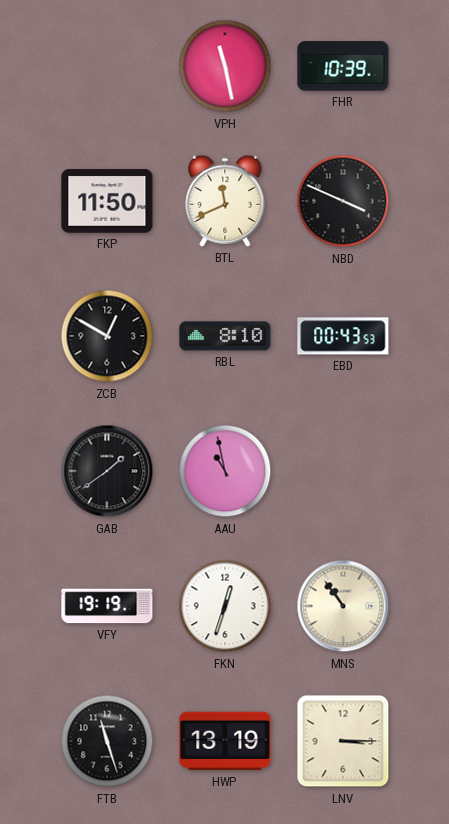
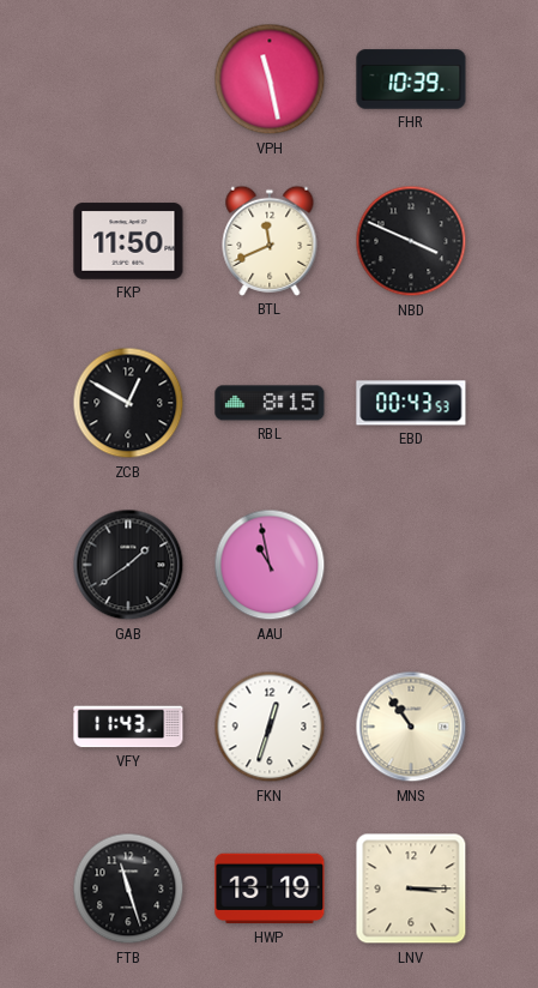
RBL: 8:10 -> 8:15
VFY: 19:19 -> 11:43
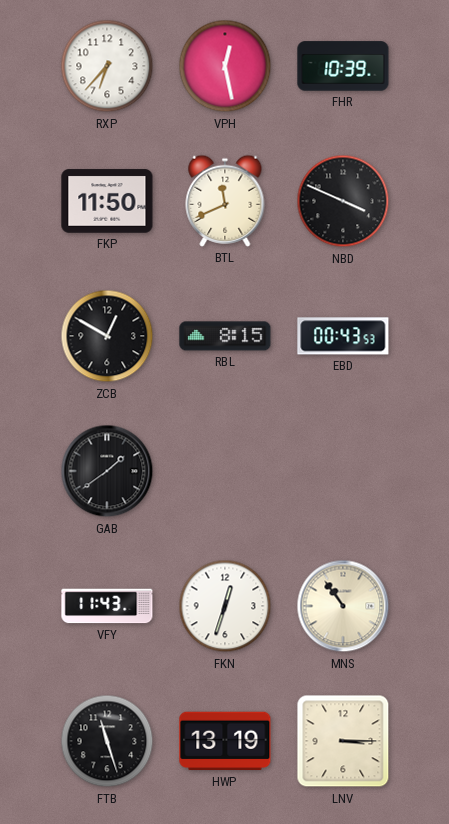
RXP: none -> 6:37
VPH: 11:28 -> 12:28
AAU: 10:58 -> none
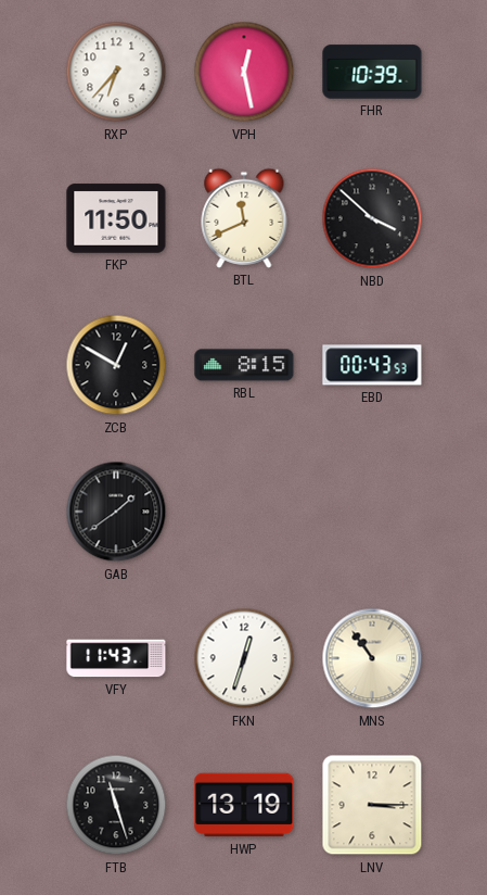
NBD: 3:49 -> 3:52
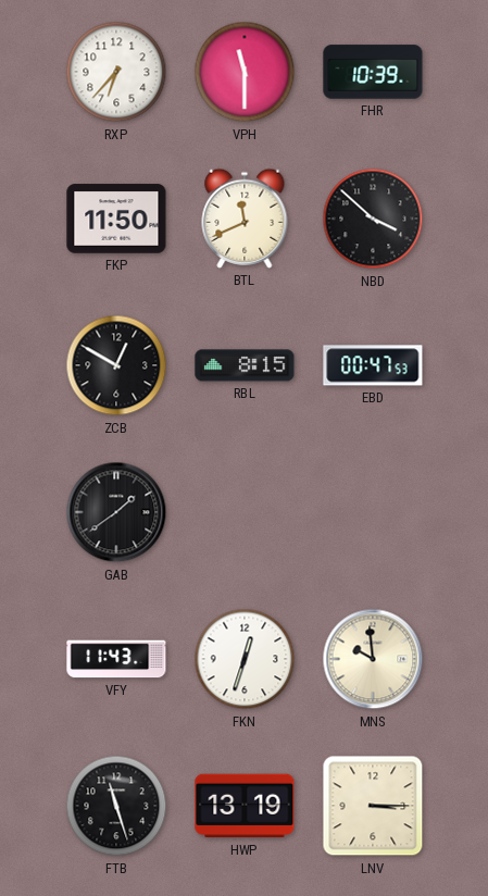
VPH: 12:28 -> 11:30
EBD: 00:43 -> 00:47
MNS: 10:54 -> 9:59
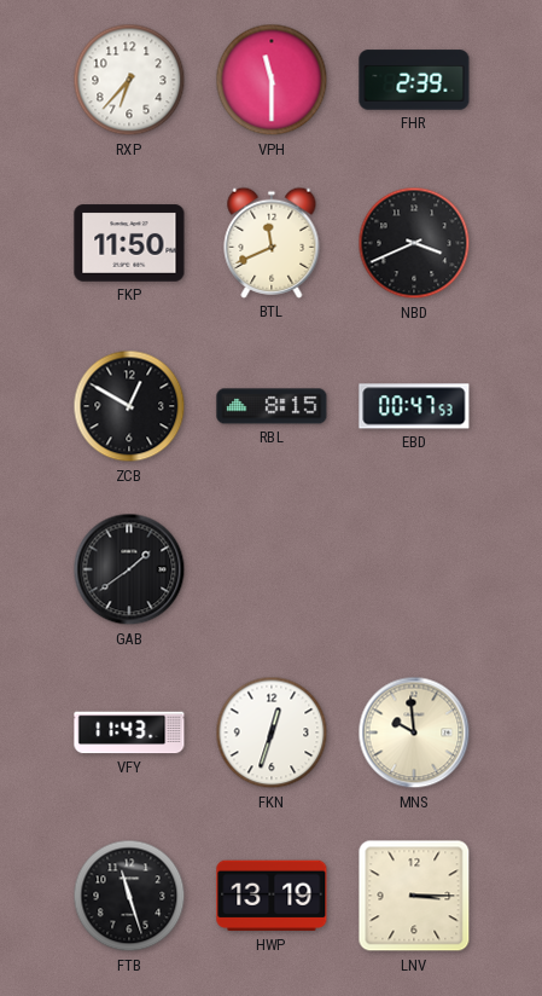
FHR: 10:39 -> 2:39
NBD: 3:52 -> 3:41
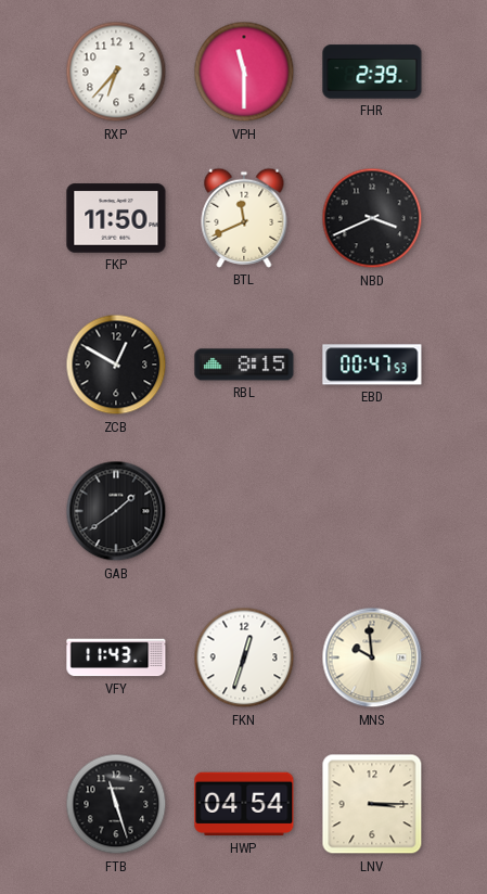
HWP: 13:19 -> 04:54
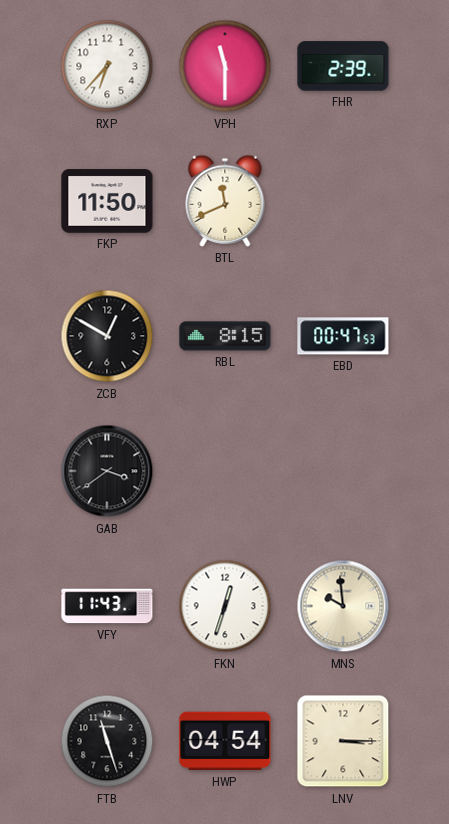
NBD: 3:41 -> none
GAB: 1:39 -> 3:39
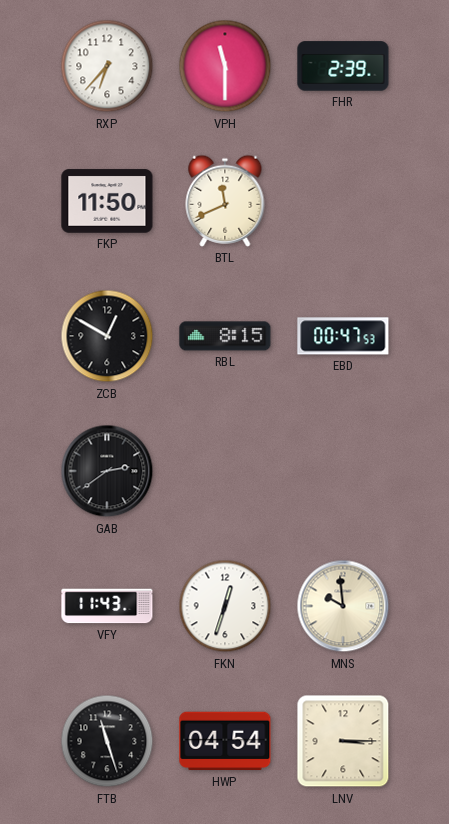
GAB: 3:39 -> 2:39
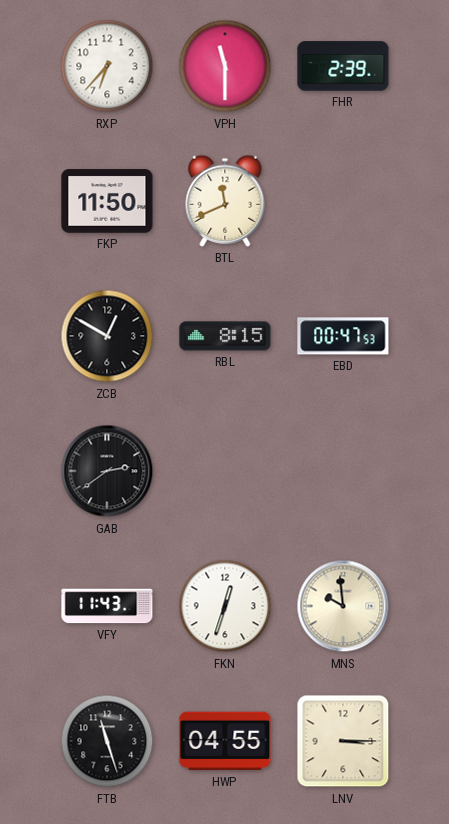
HWP: 04:54 -> 04:55
